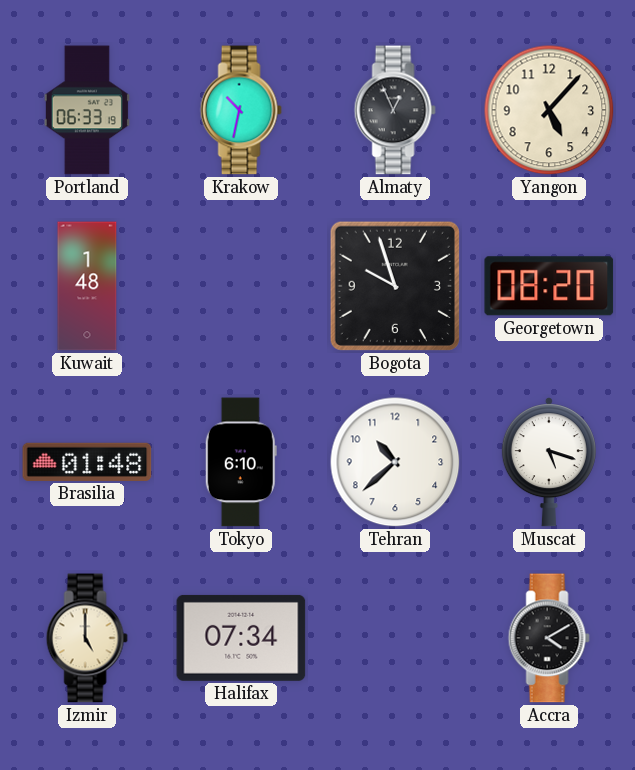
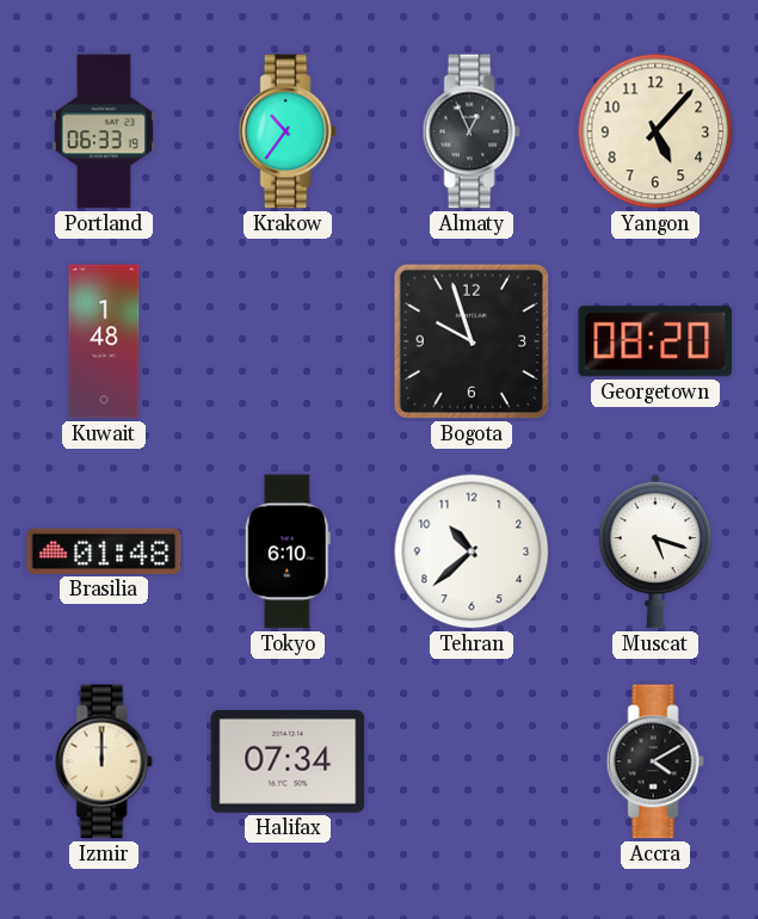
Krakow: 10:32 -> 10:36
Izmir: 5:00 -> 12:00
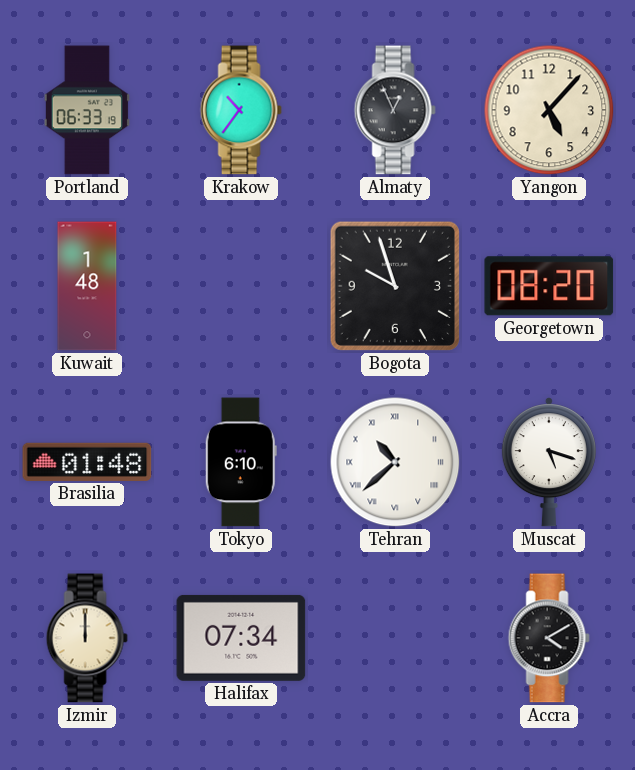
Tehran numerals: Arabic -> Roman
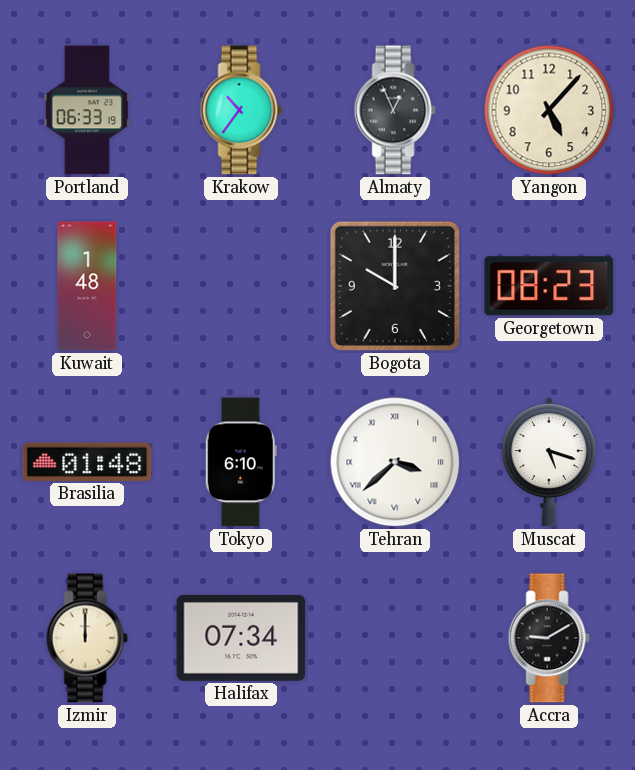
Bogota: 9:57 -> 10:00
Georgetown: 08:20 -> 08:23
Tehran: 10:38 -> 3:38
Accra: 4:10 -> 9:10
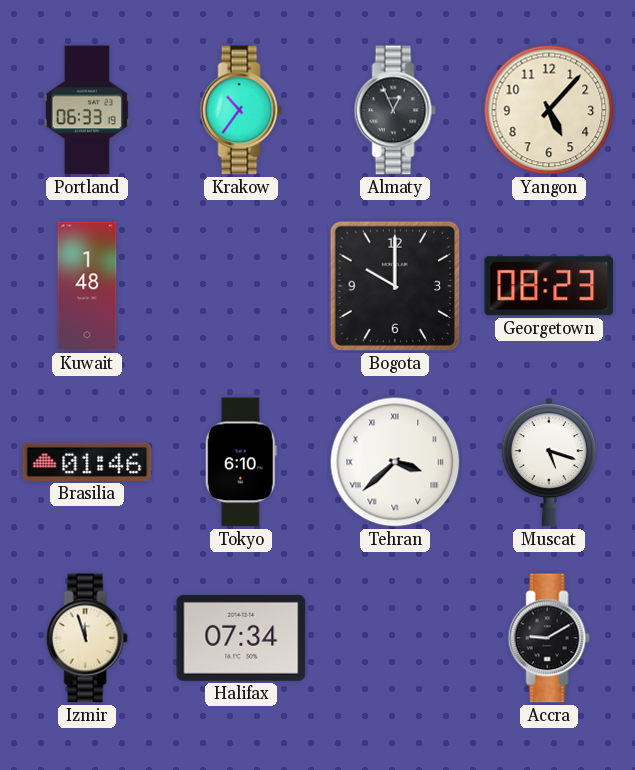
Brasilia: 01:48 -> 01:46
Izmir: 12:00 -> 11:57
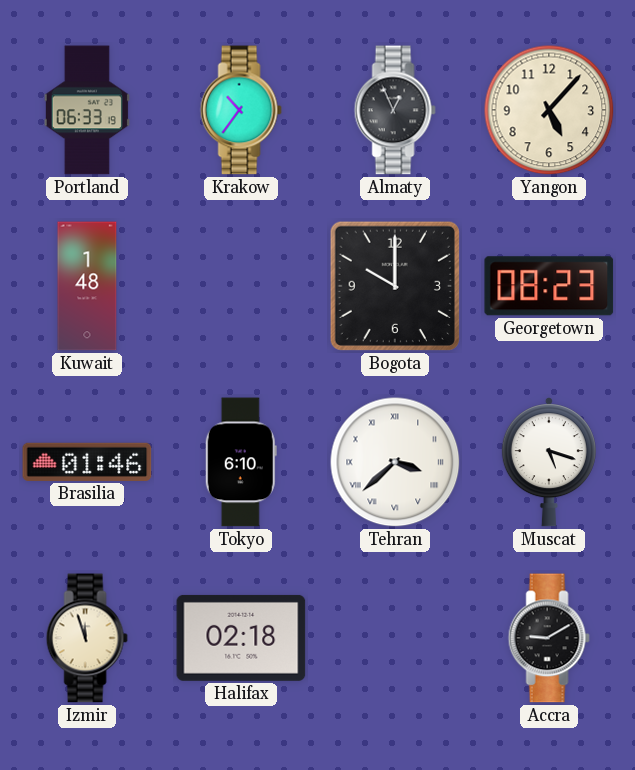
Halifax: 07:34 -> 02:18
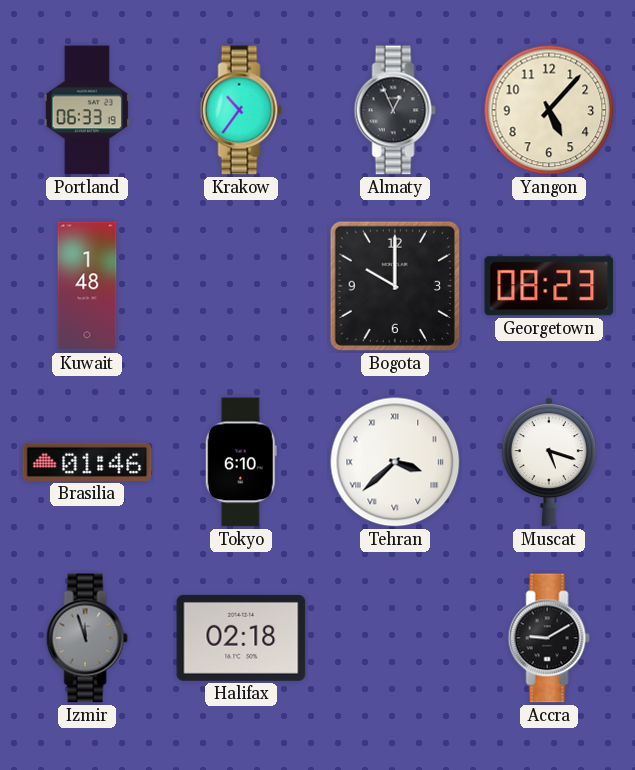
Izmir dial: cream -> grey
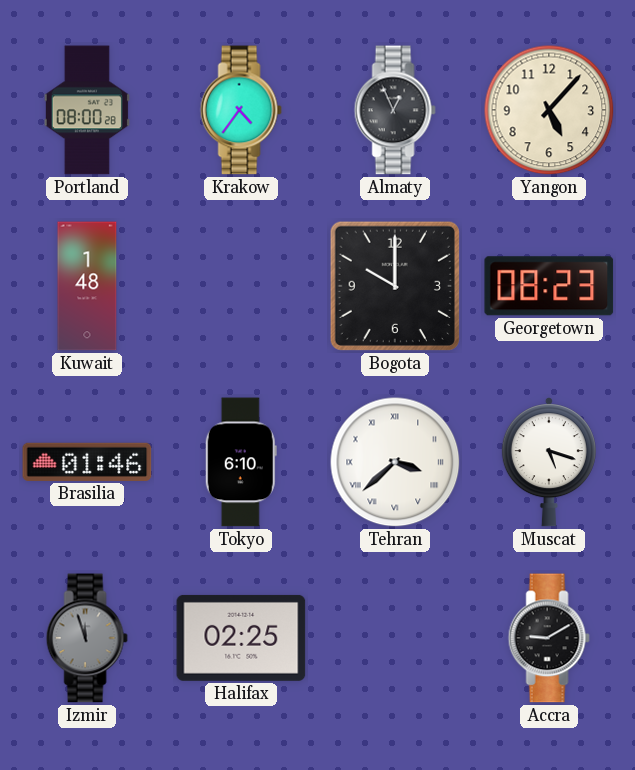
Portland: 06:33 -> 08:00
Krakow: 10:36 -> 4:36
Halifax: 02:18 -> 02:25
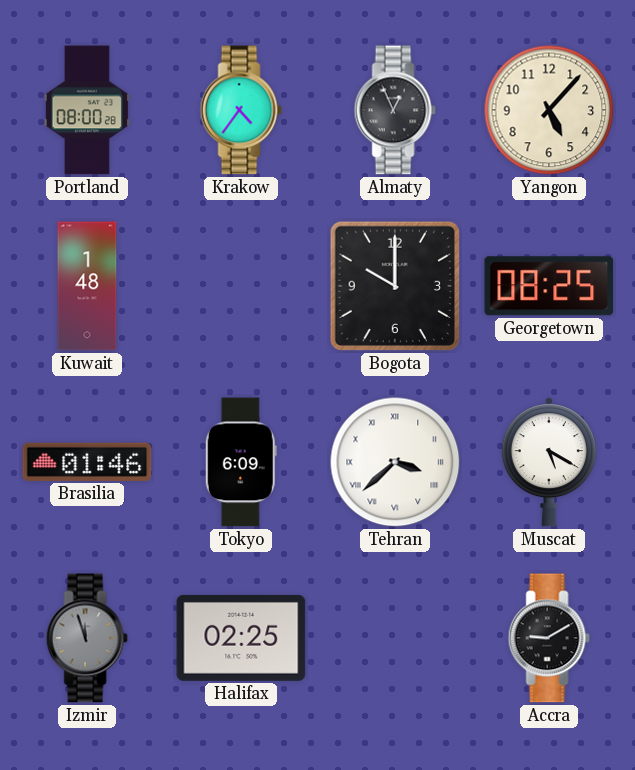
Georgetown: 08:23 -> 08:25
Tokyo: 6:10 -> 6:09
Muscat: 5:18 -> 5:20
